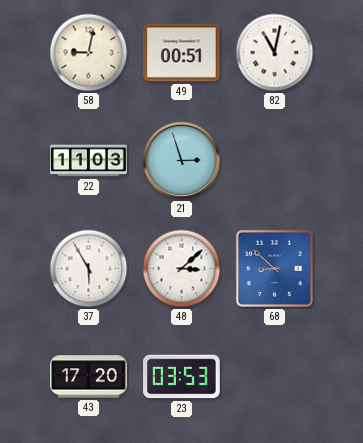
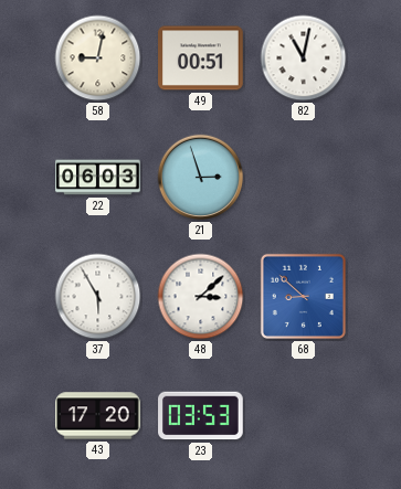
22: 11:03 -> 06:03
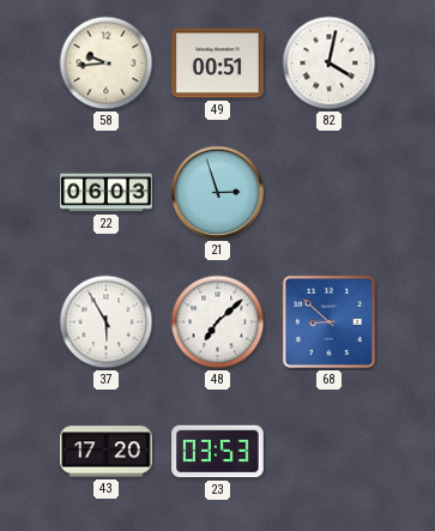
58: 9:02 -> 9:44
82: 11:02 -> 4:02
48: 3:08 -> 7:08
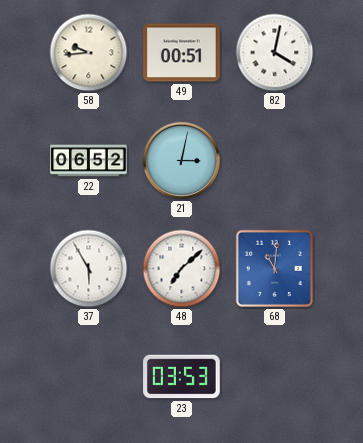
22: 06:03 -> 06:52
21: 2:57 -> 3:02
68: 8:52 -> 11:01
43: 17:20 -> none
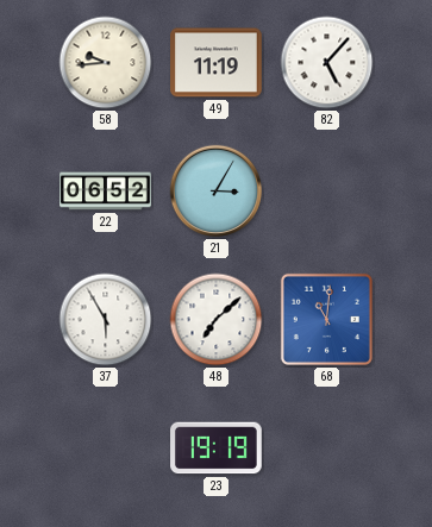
49: 00:51 -> 11:19
82: 4:02 -> 5:07
21: 3:02 -> 3:05
23: 03:53 -> 19:19
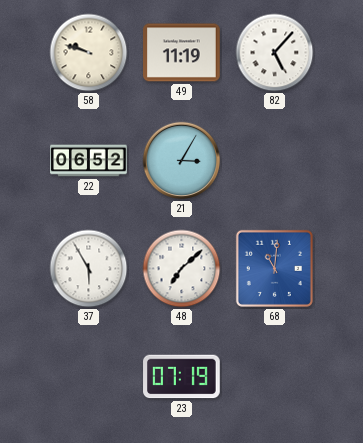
58: 9:44 -> 9:48
23: 19:19 -> 07:19
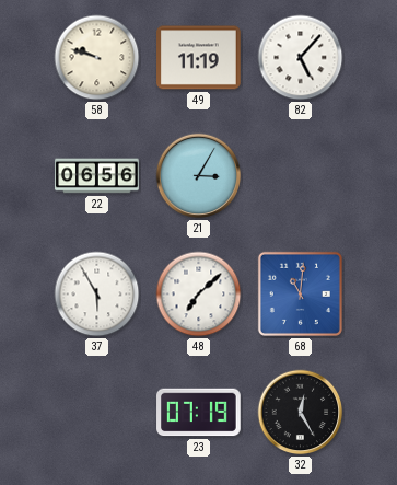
22: 06:52 -> 06:56
32: none -> 12:25
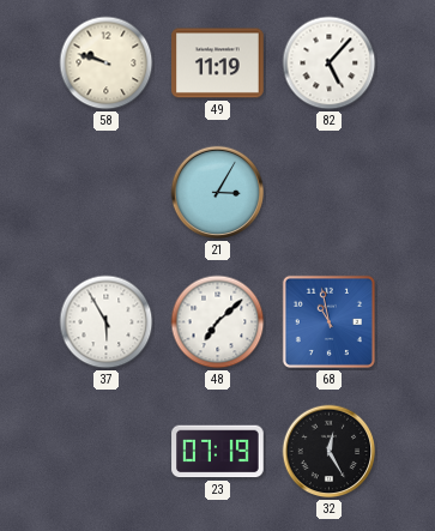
22: 06:56 -> none
68: 11:01 -> 10:58
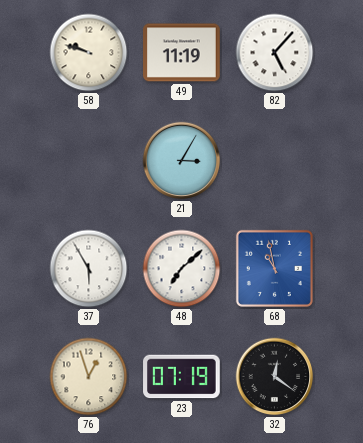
76: none -> 12:57
32: 12:25 -> 12:21
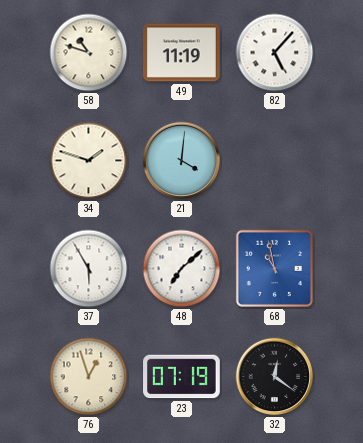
58: 9:48 -> 10:48
34: none -> 1:48
21: 3:05 -> 4:01
